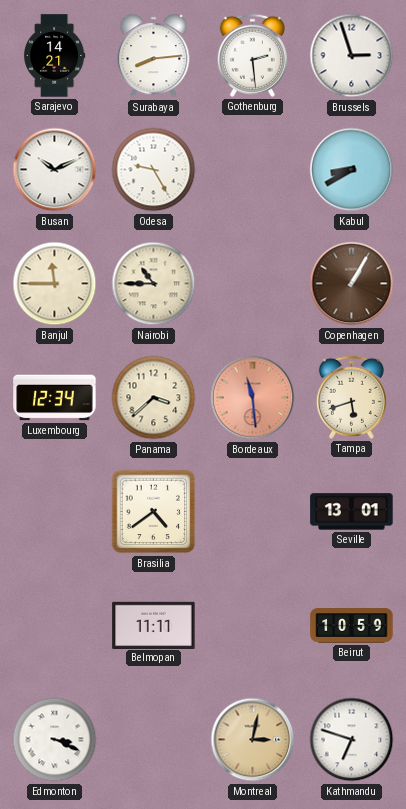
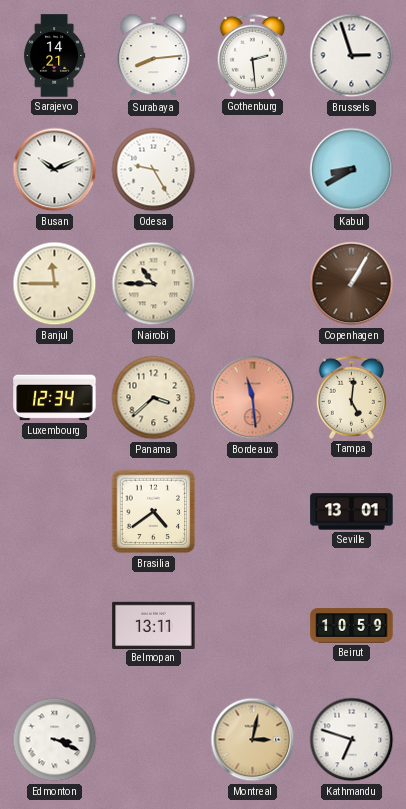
Tampa: 5:42 -> 5:01
Belmopan: 11:11 -> 13:11
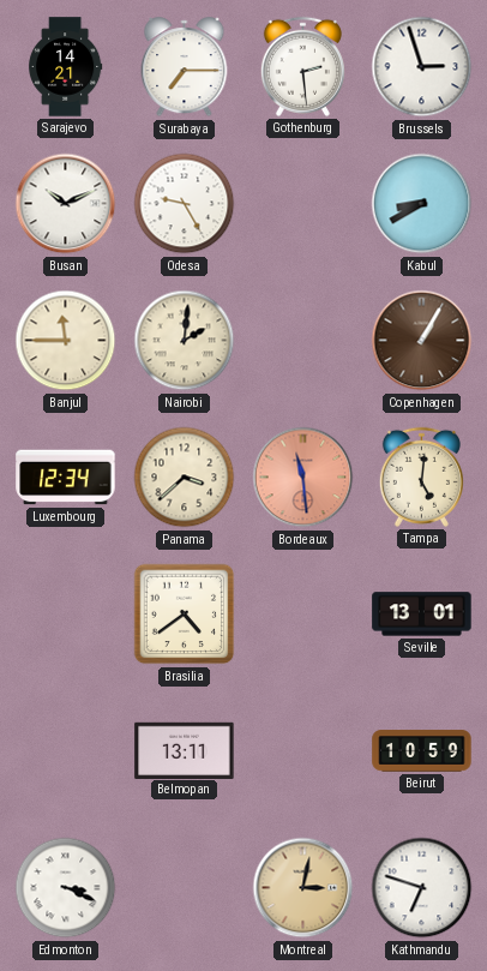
Surabaya: 8:14 -> 7:15
Nairobi: 10:45 -> 2:01
